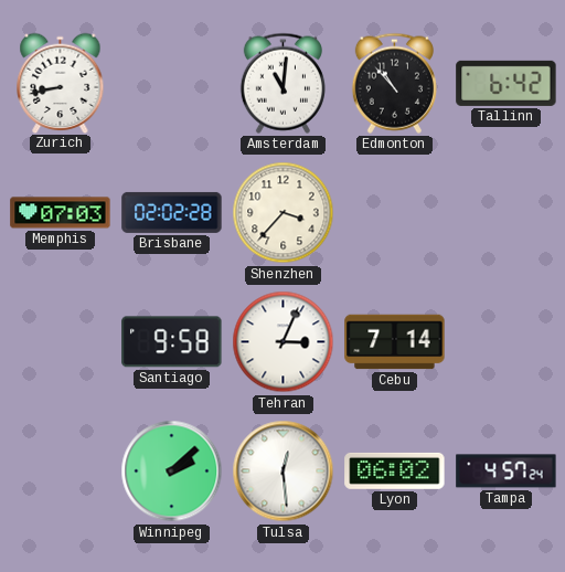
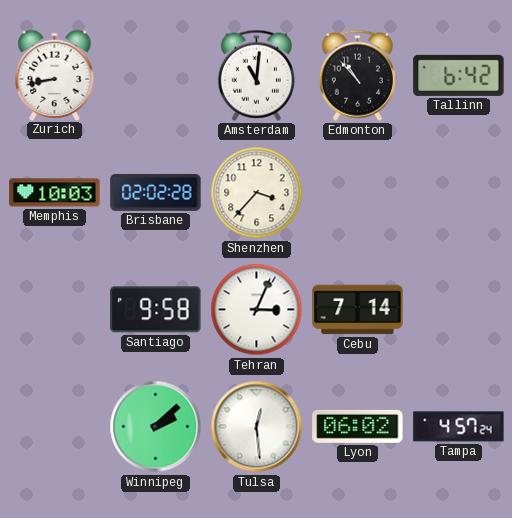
Memphis: 07:03 -> 10:03
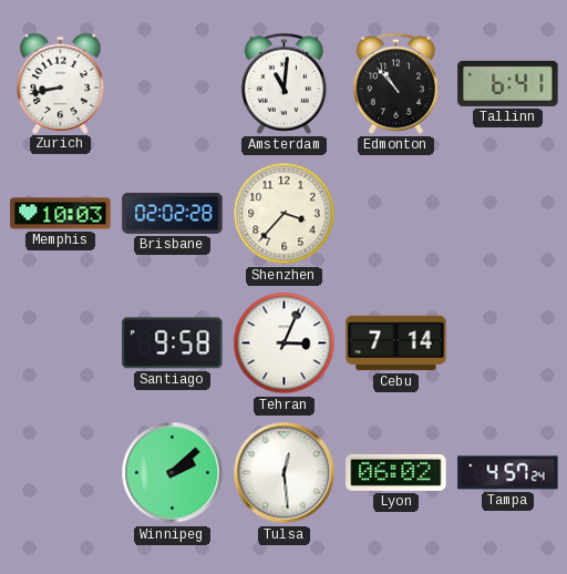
Tallinn: 6:42 -> 6:41
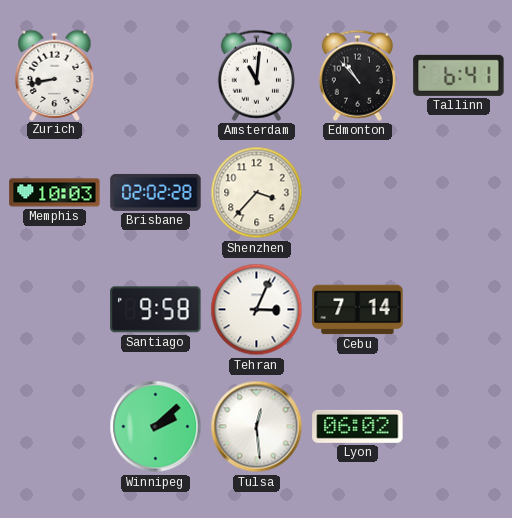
Tampa: 4:57 -> none
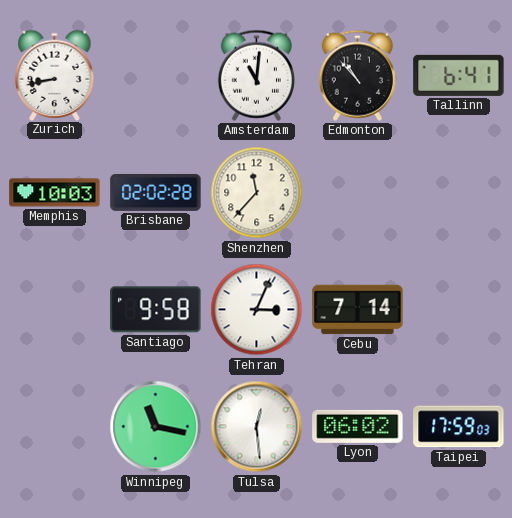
Shenzhen: 3:37 -> 11:37
Winnipeg: 2:08 -> 11:17
Taipei: none -> 17:59
